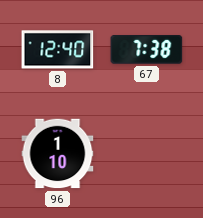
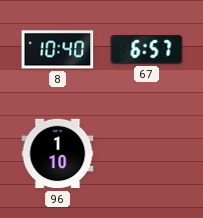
8: 12:40 -> 10:40
67: 7:38 -> 6:57
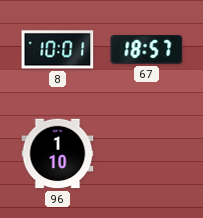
8: 10:40 -> 10:01
67: 6:57 -> 18:57
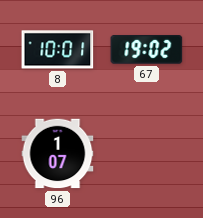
67: 18:57 -> 19:02
96: 1:10 -> 1:07
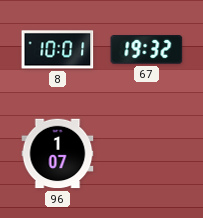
67: 19:02 -> 19:32
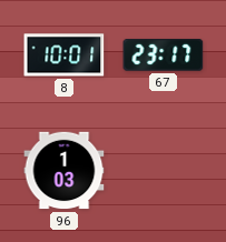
67: 19:32 -> 23:17
96: 1:07 -> 1:03
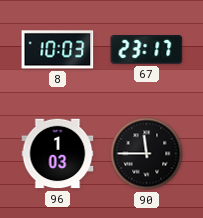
8: 10:01 -> 10:03
90: none -> 11:45
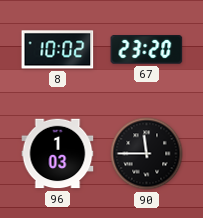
8: 10:03 -> 10:02
67: 23:17 -> 23:20
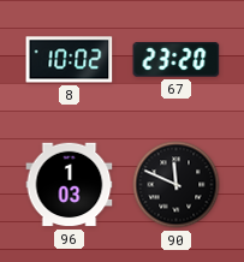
90: 11:45 -> 11:49
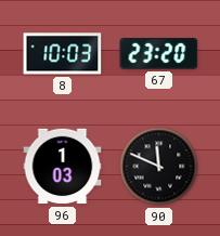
8: 10:02 -> 10:03
